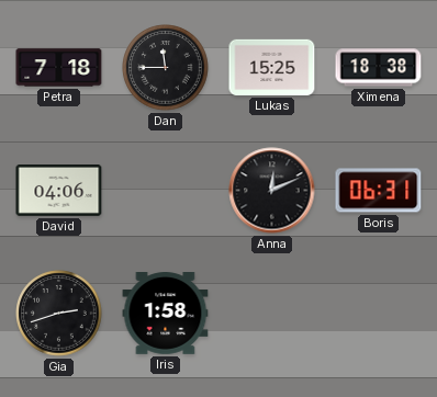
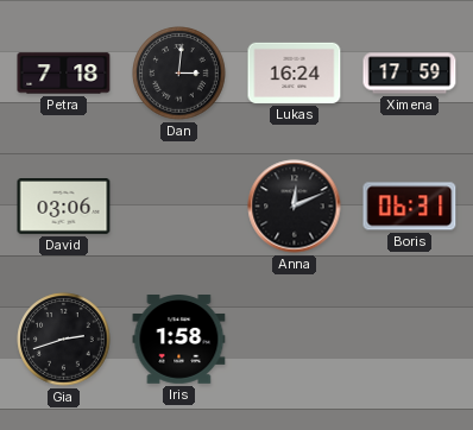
Dan: 11:45 -> 3:01
Lukas: 15:25 -> 16:24
Ximena: 18:38 -> 17:59
David: 04:06 -> 03:06
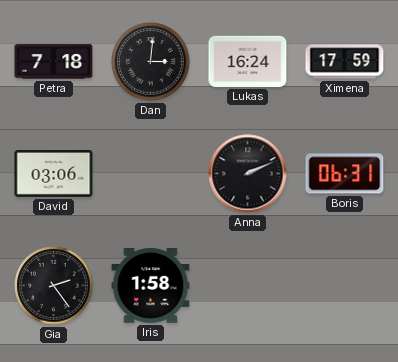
Anna: 12:11 -> 2:11
Gia: 2:42 -> 2:24
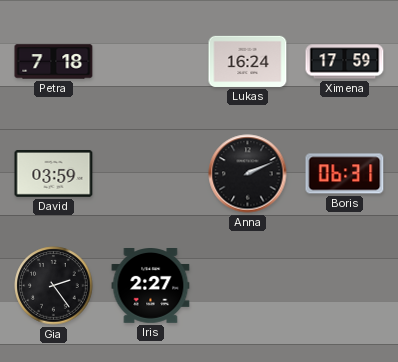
Dan: 3:01 -> none
David: 03:06 -> 03:59
Iris: 1:58 -> 2:27
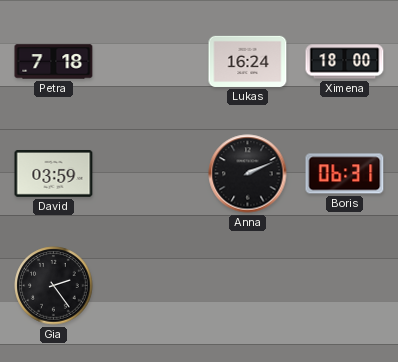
Ximena: 17:59 -> 18:00
Iris: 2:27 -> none
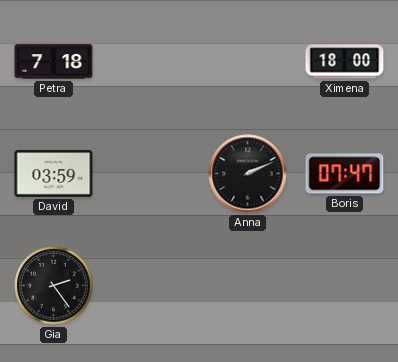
Lukas: 16:24 -> none
Boris: 06:31 -> 07:47
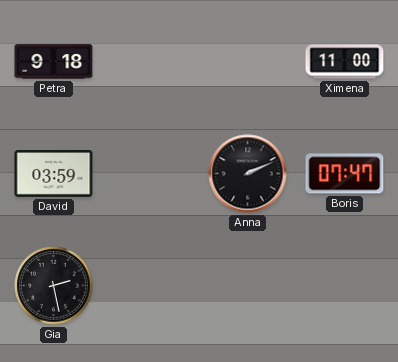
Petra: 7:18 -> 9:18
Ximena: 18:00 -> 11:00
Gia: 2:24 -> 2:28
